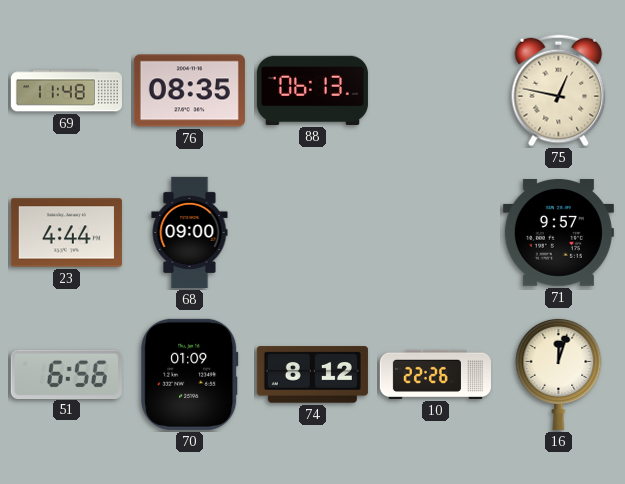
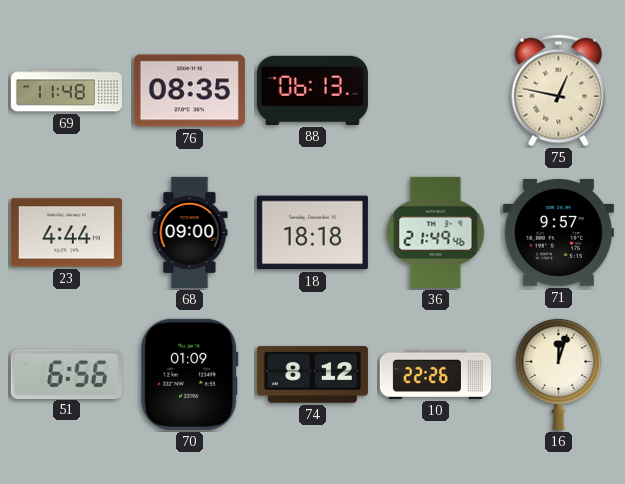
18: none -> 18:18
36: none -> 21:49
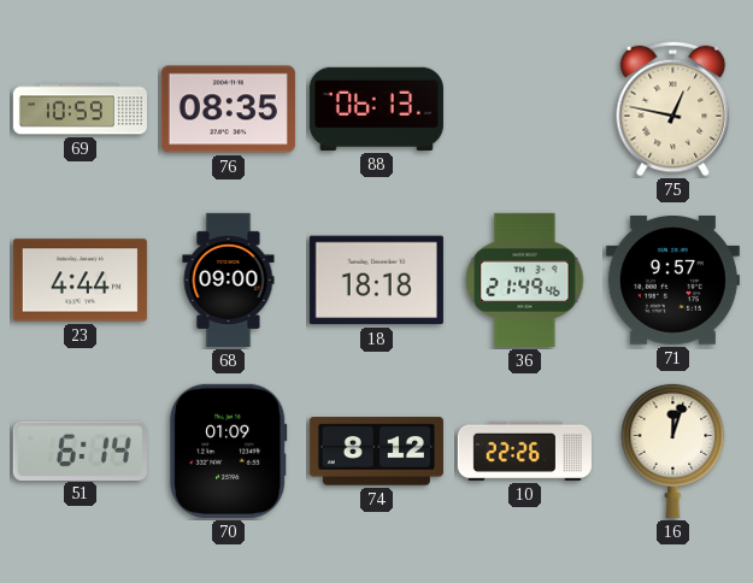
69: 11:48 -> 10:59
51: 6:56 -> 6:14
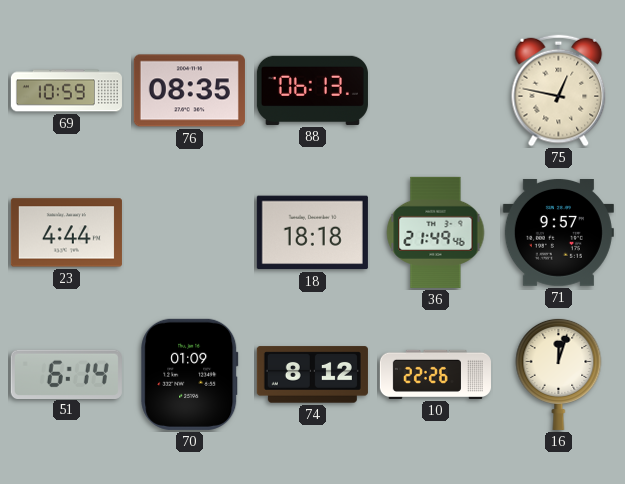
68: 09:00 -> none
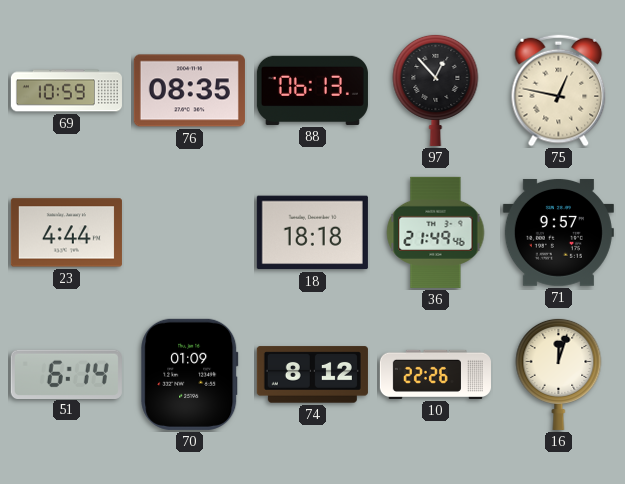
97: none -> 12:53
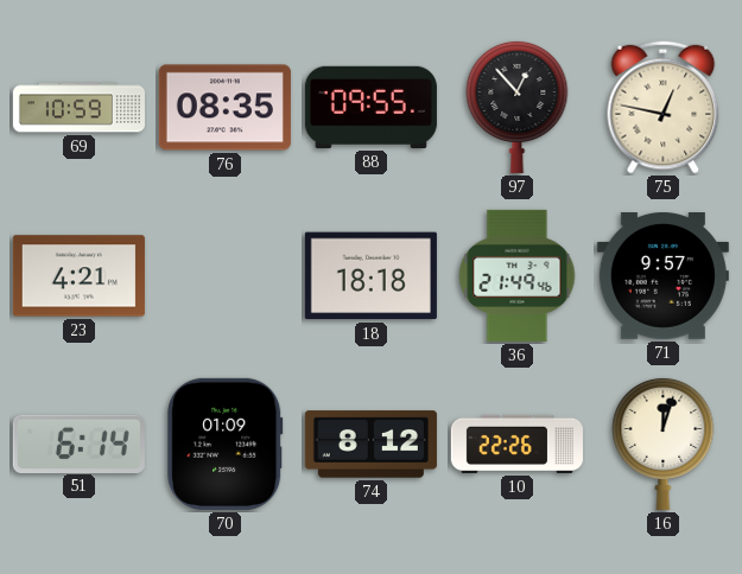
88: 06:13 -> 09:55
23: 4:44 -> 4:21
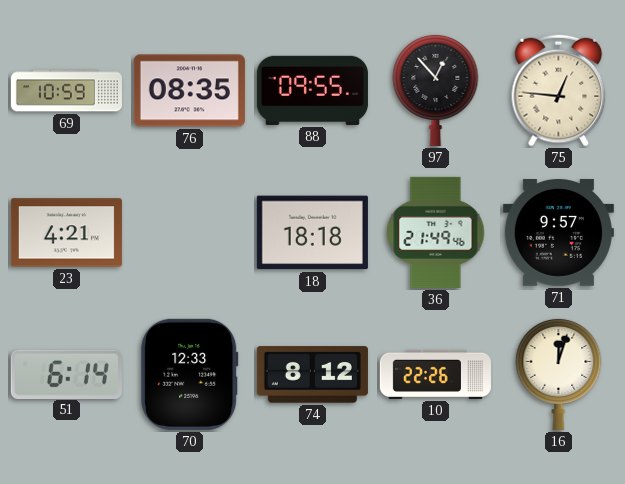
75: 12:47 -> 12:46
70: 01:09 -> 12:33
